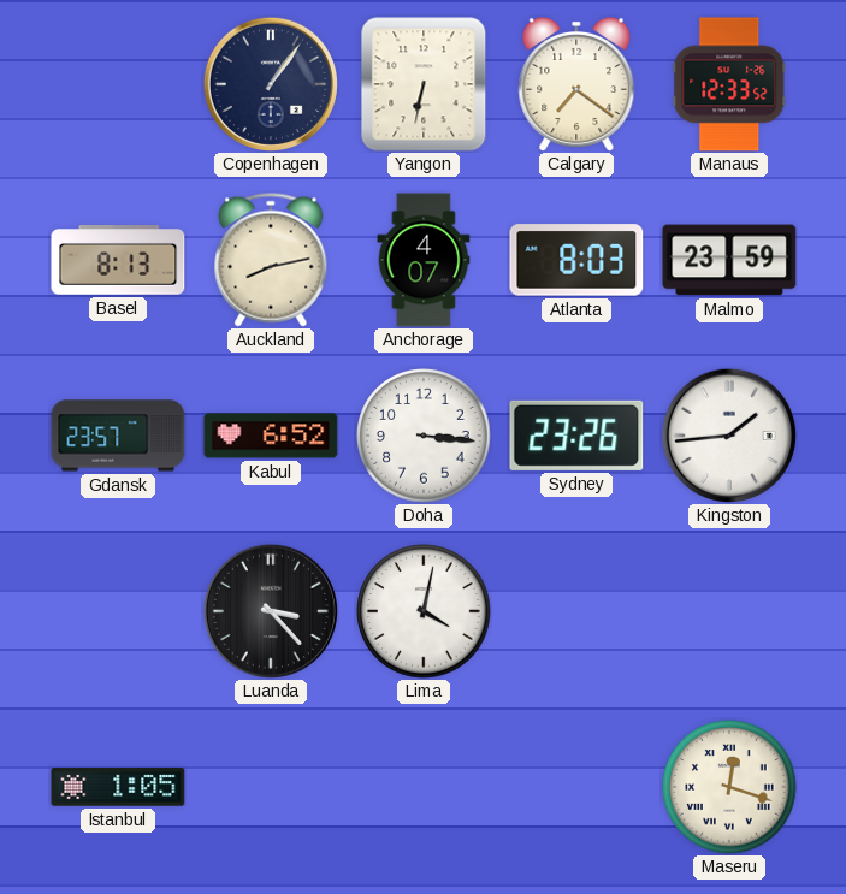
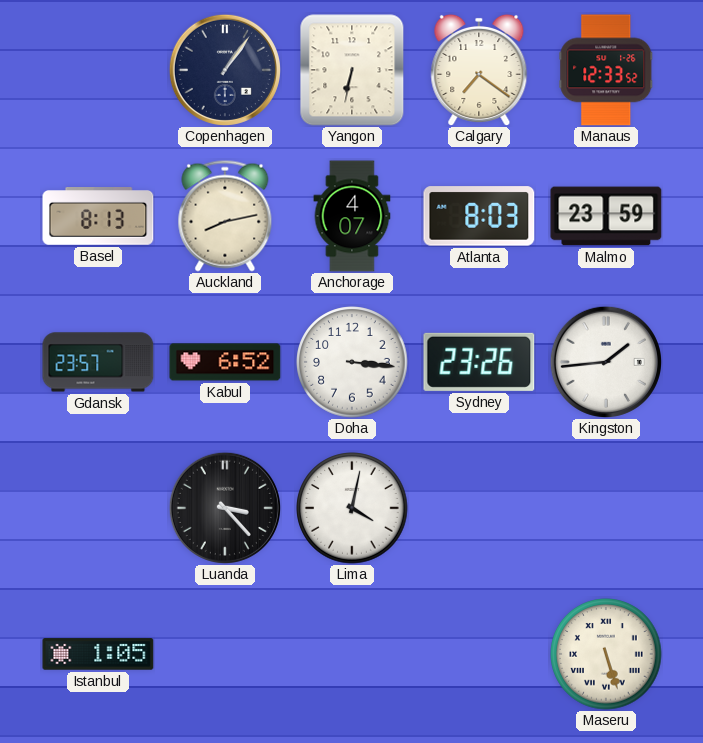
Maseru: 12:18 -> 5:27
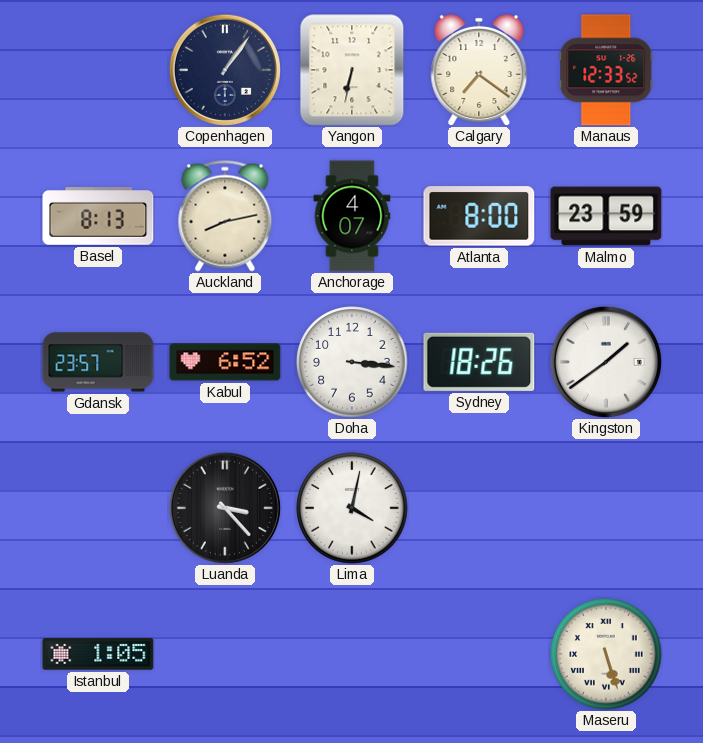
Atlanta: 8:03 -> 8:00
Sydney: 23:26 -> 18:26
Kingston: 1:44 -> 1:39
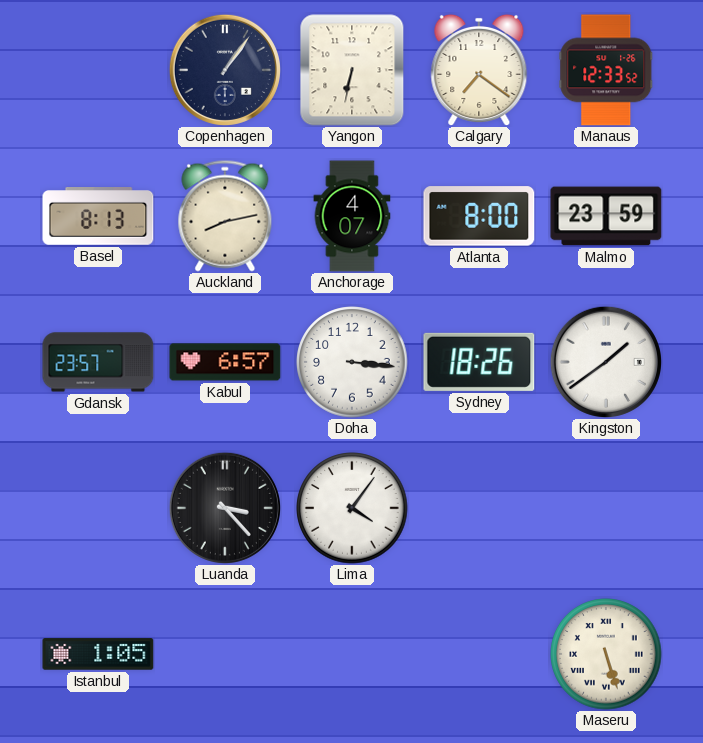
Kabul: 6:52 -> 6:57
Lima: 4:02 -> 4:06
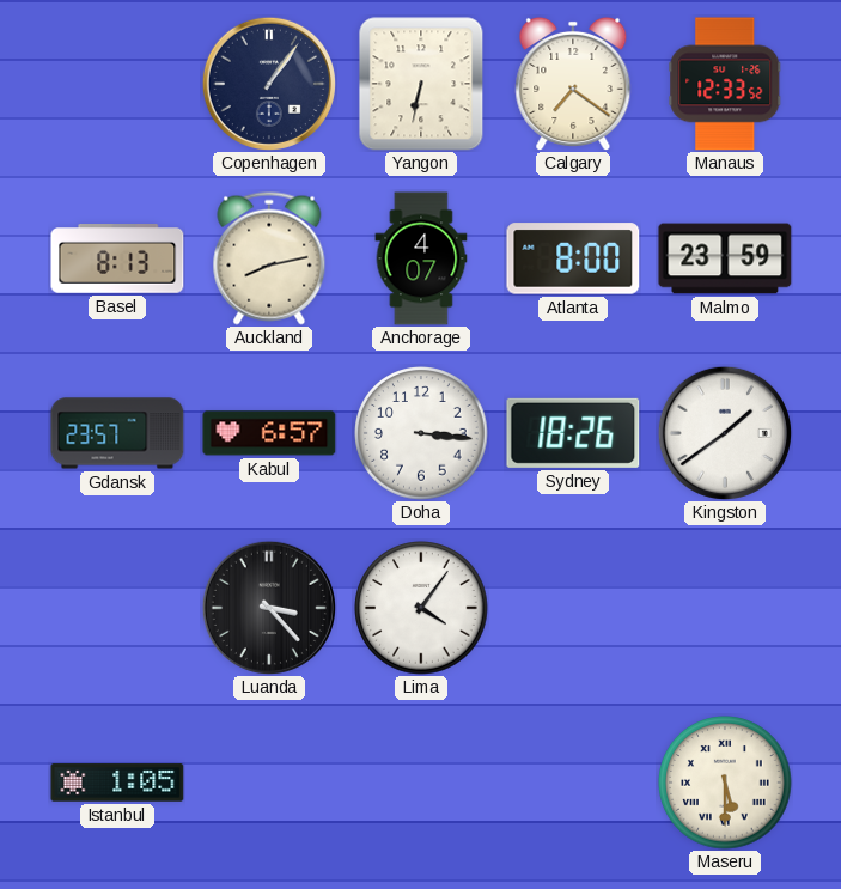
Maseru: 5:27 -> 5:30
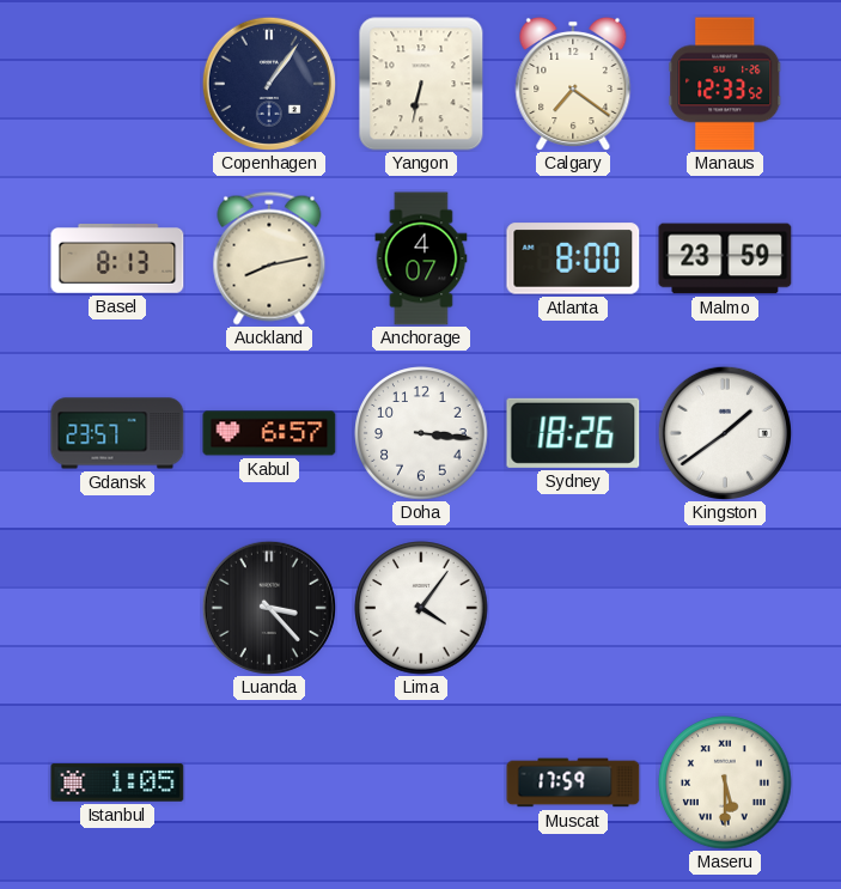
Muscat: none -> 17:59
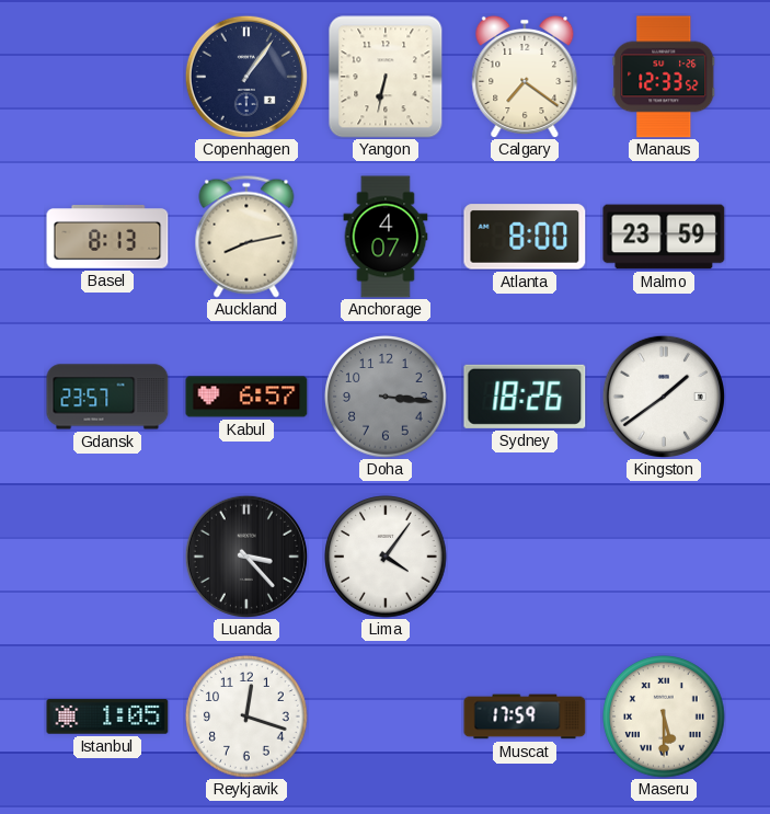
Doha dial: white -> grey
Reykjavik: none -> 12:18
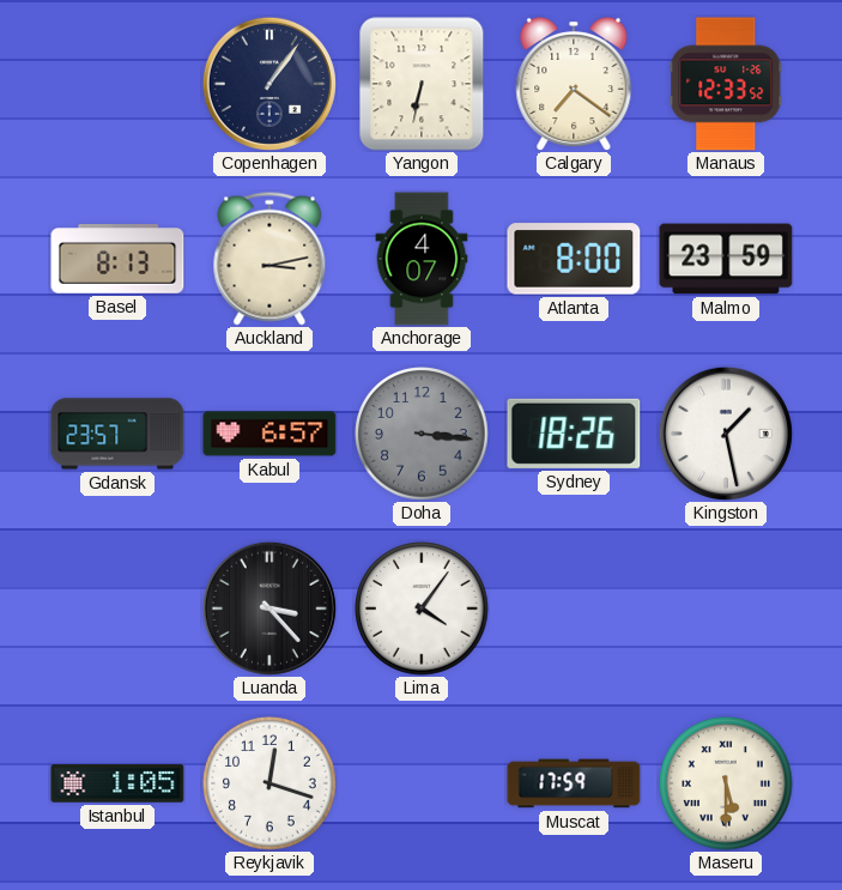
Auckland: 8:13 -> 3:13
Kingston: 1:39 -> 1:28
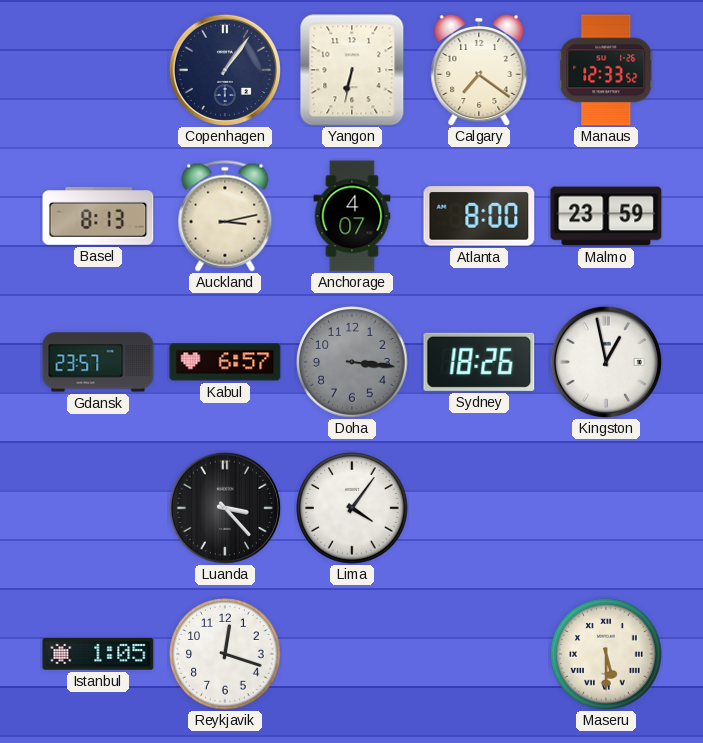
Kingston: 1:28 -> 12:58
Muscat: 17:59 -> none
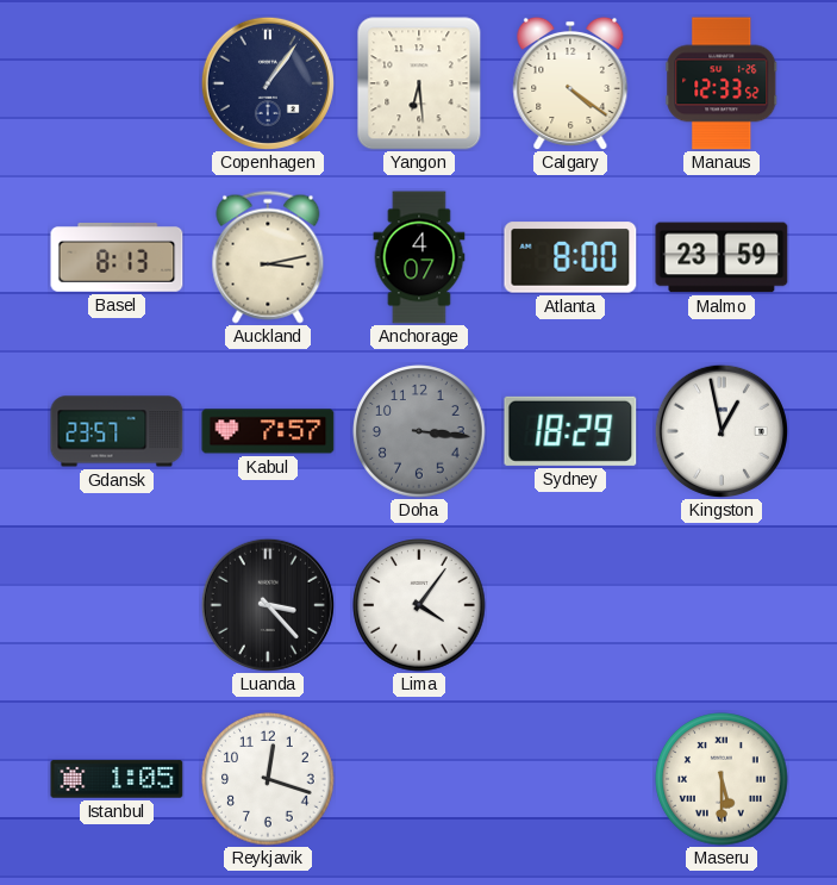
Yangon: 6:32 -> 6:29
Calgary: 7:21 -> 4:21
Kabul: 6:57 -> 7:57
Sydney: 18:26 -> 18:29
